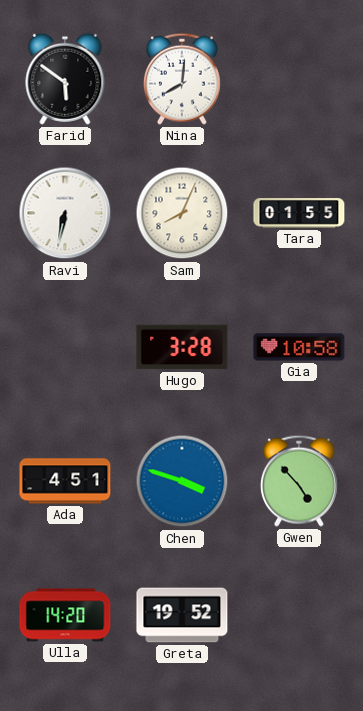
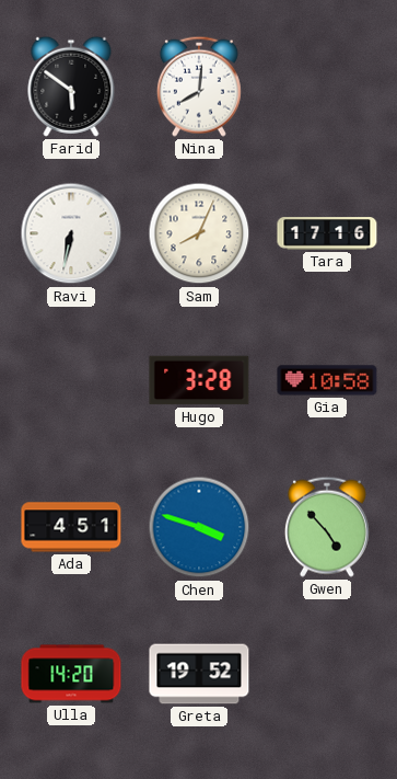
Tara: 01:55 -> 17:16
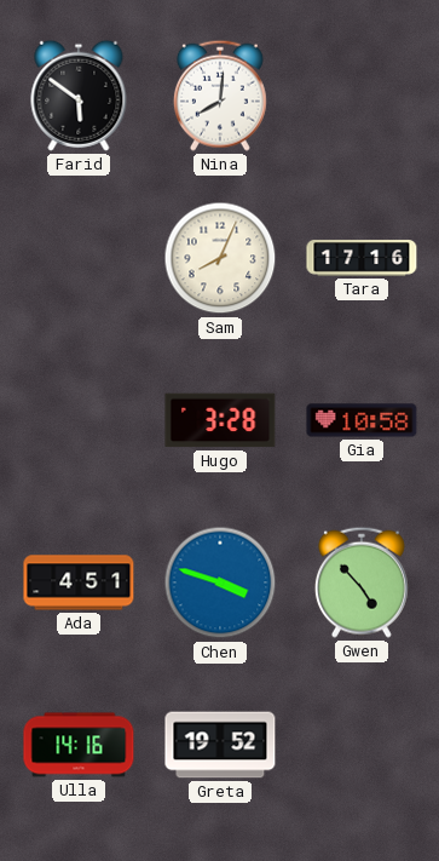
Ravi: 6:32 -> none
Ulla: 14:20 -> 14:16
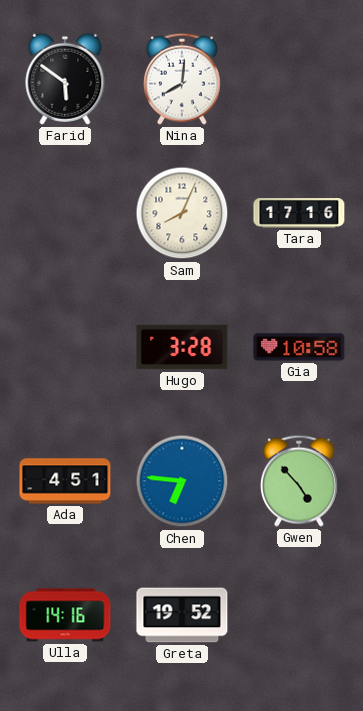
Chen: 3:48 -> 6:46
